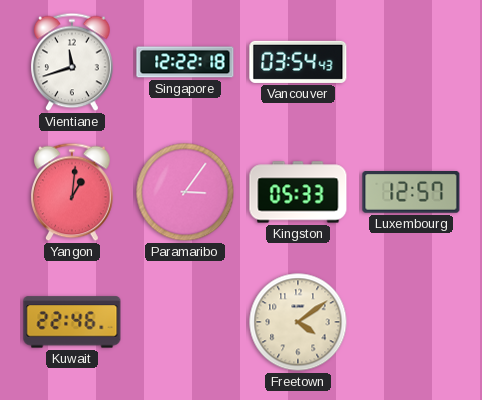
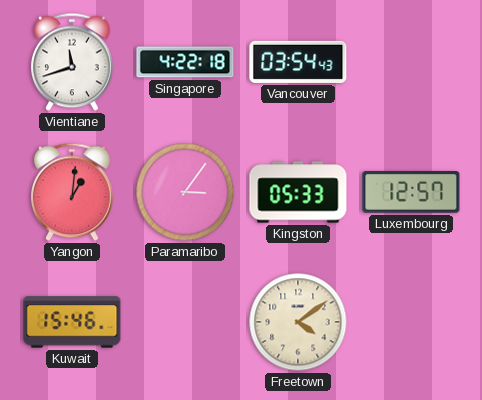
Singapore: 12:22 -> 4:22
Kuwait: 22:46 -> 15:46
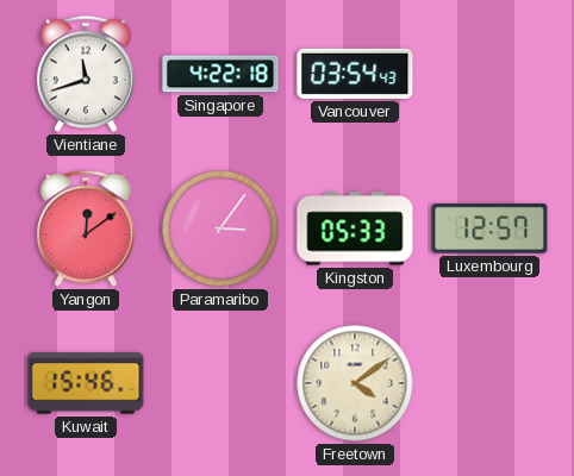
Yangon: 1:01 -> 12:09
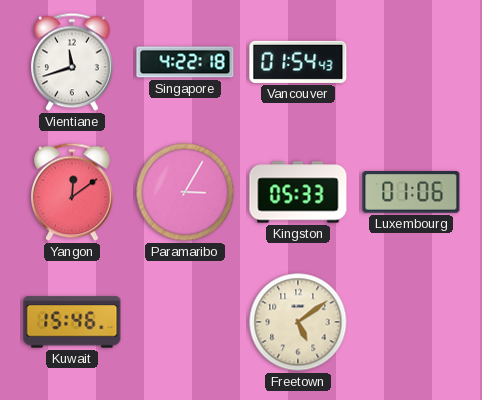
Vancouver: 03:54 -> 01:54
Paramaribo: 3:06 -> 3:05
Luxembourg: 12:57 -> 01:06
Freetown: 4:09 -> 5:09
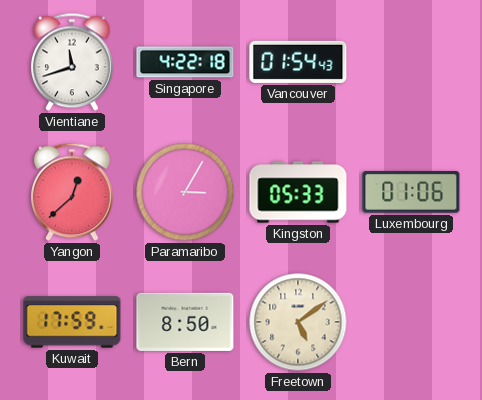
Yangon: 12:09 -> 12:38
Kuwait: 15:46 -> 17:59
Bern: none -> 8:50
